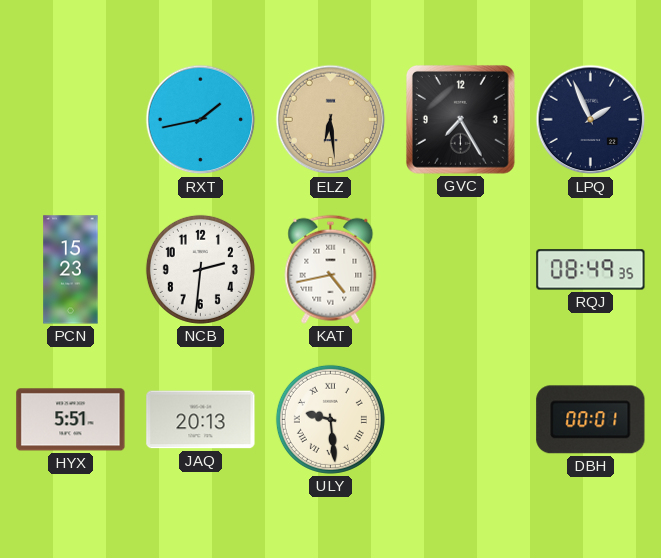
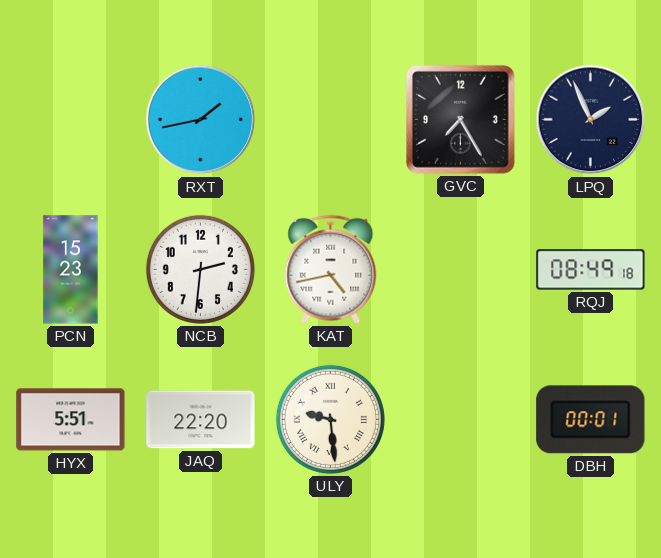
ELZ: 6:29 -> none
RQJ: 08:49:35 -> 08:49:18
JAQ: 20:13 -> 22:20
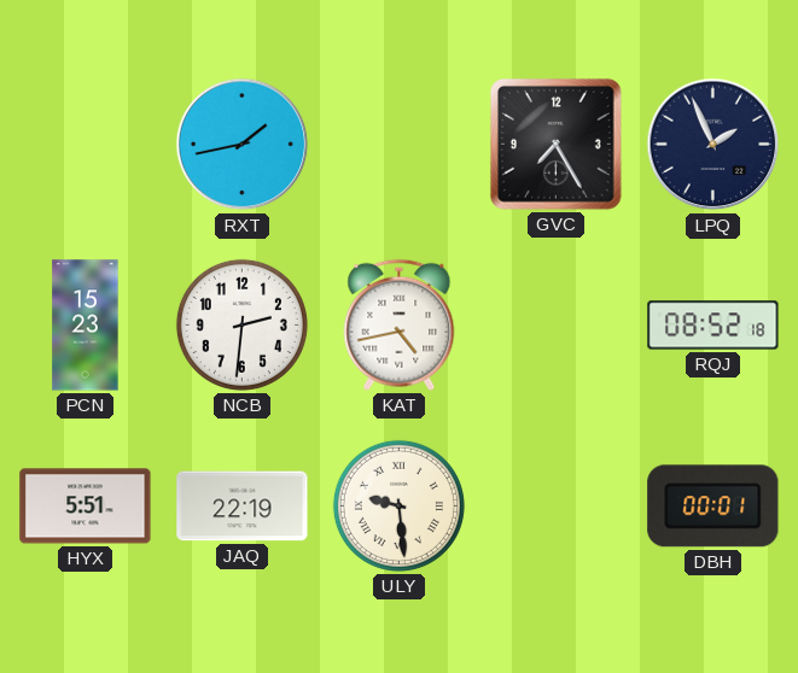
RQJ: 08:49 -> 08:52
JAQ: 22:20 -> 22:19
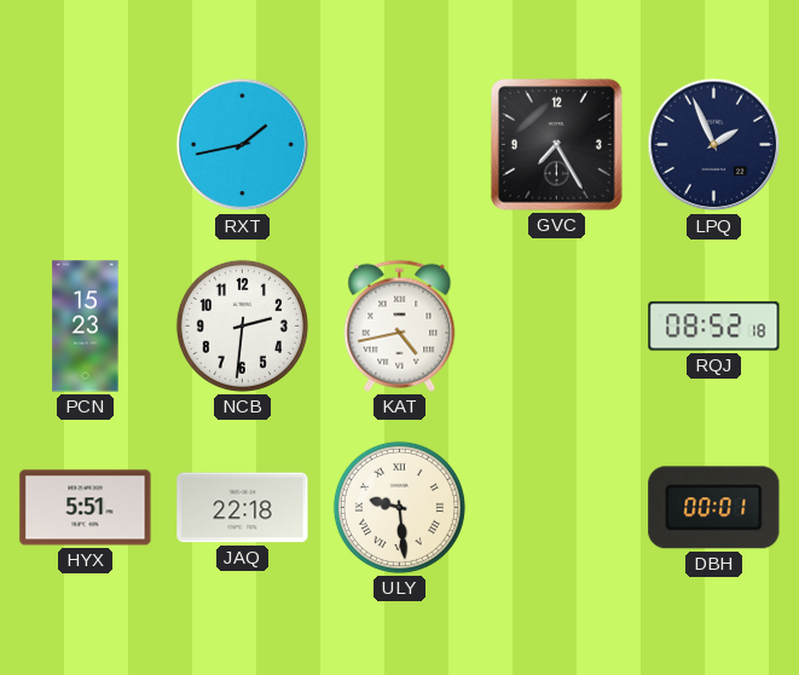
JAQ: 22:19 -> 22:18
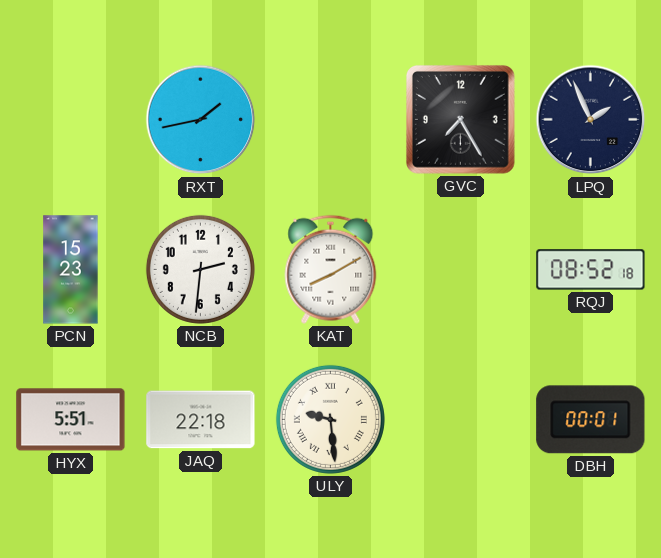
KAT: 4:43 -> 8:10
